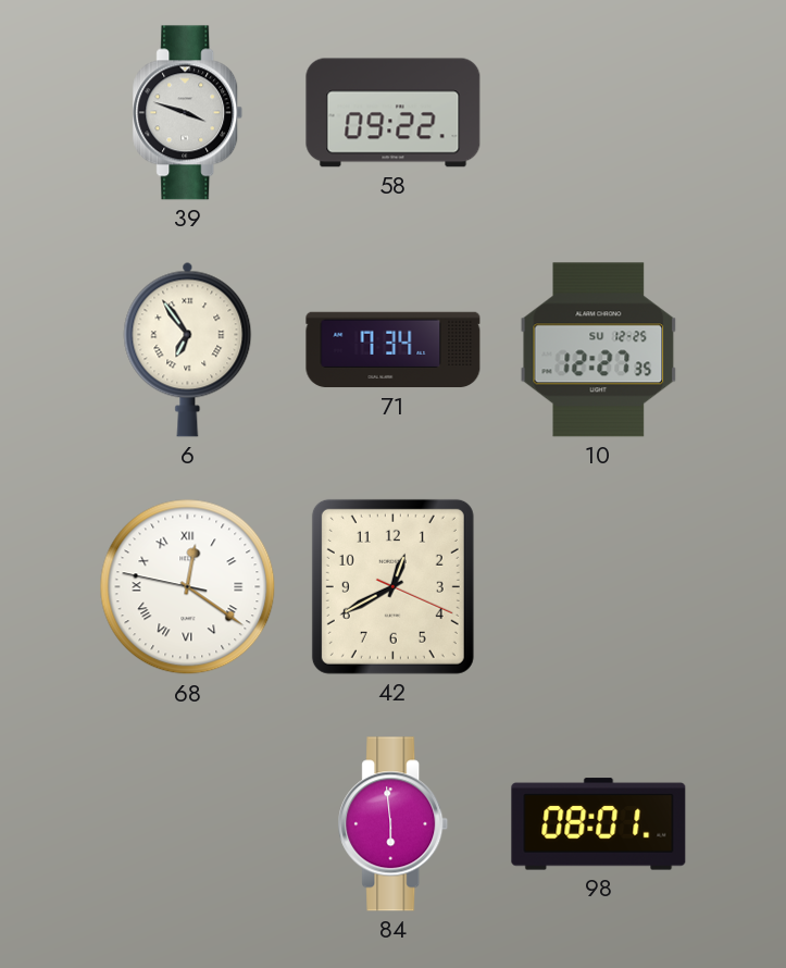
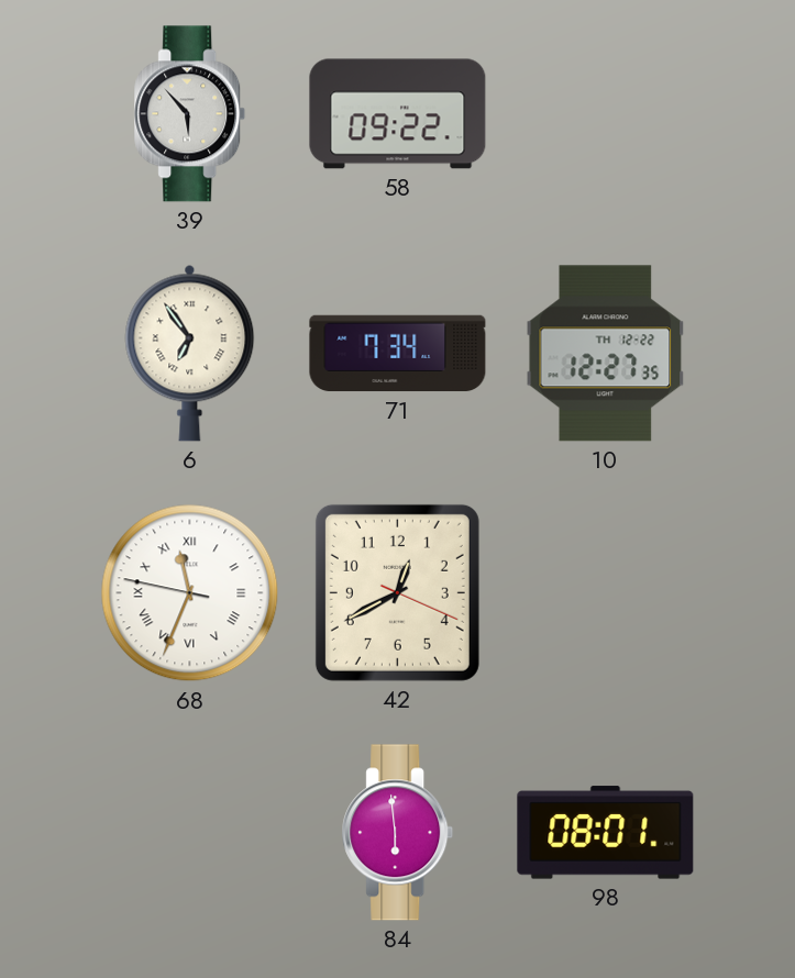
39: 3:48 -> 5:53
10 date: SU 12-25 -> TH 12-22
68: 12:20 -> 11:33
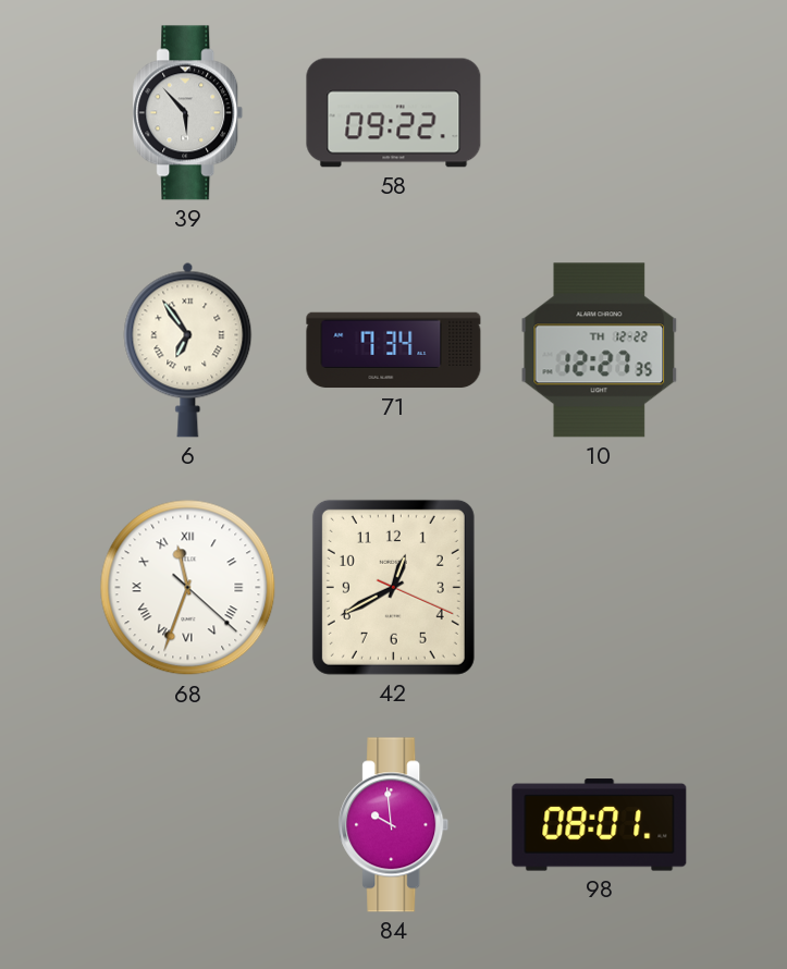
68: 11:33:47 -> 11:33:22
84: 5:59 -> 9:59
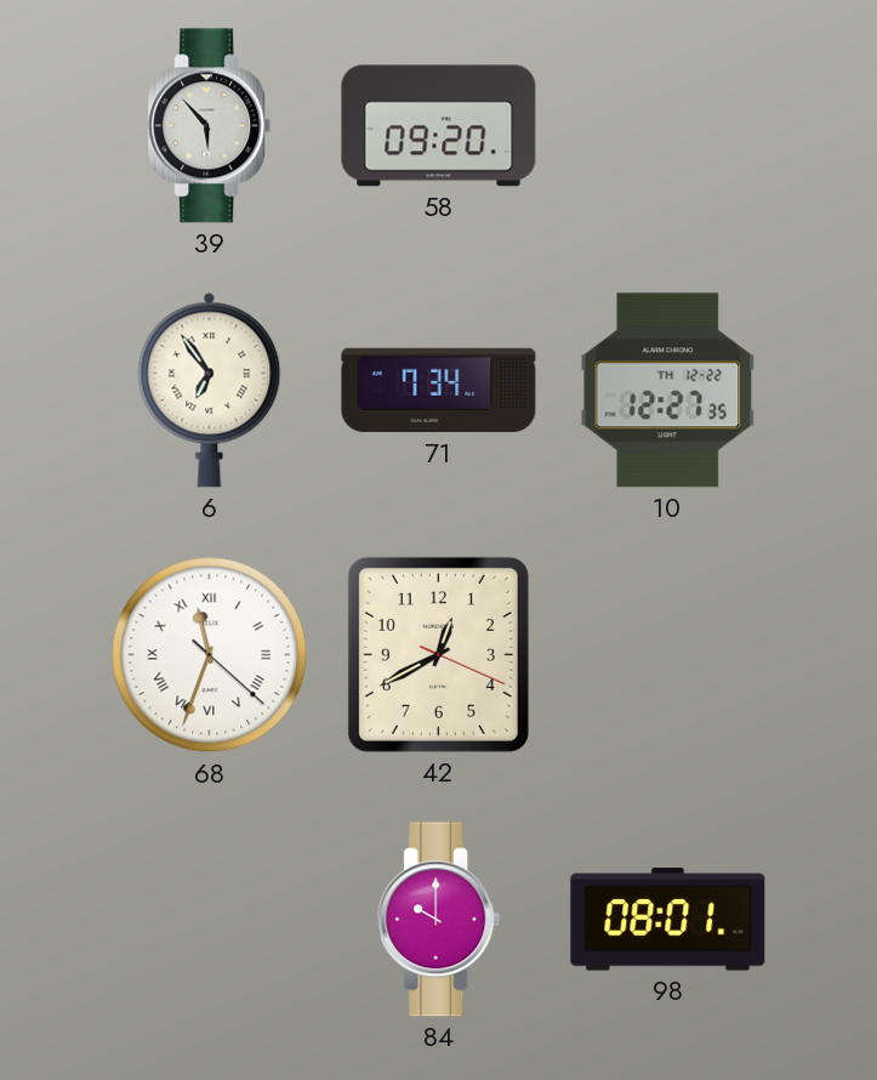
58: 09:22 -> 09:20
84: 9:59 -> 10:00
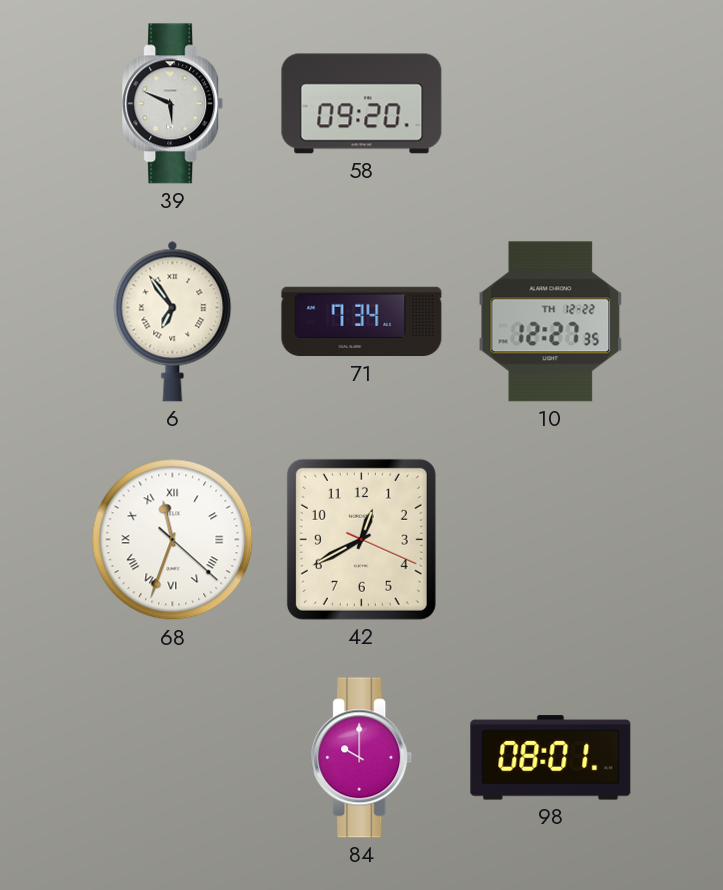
39: 5:53 -> 5:49
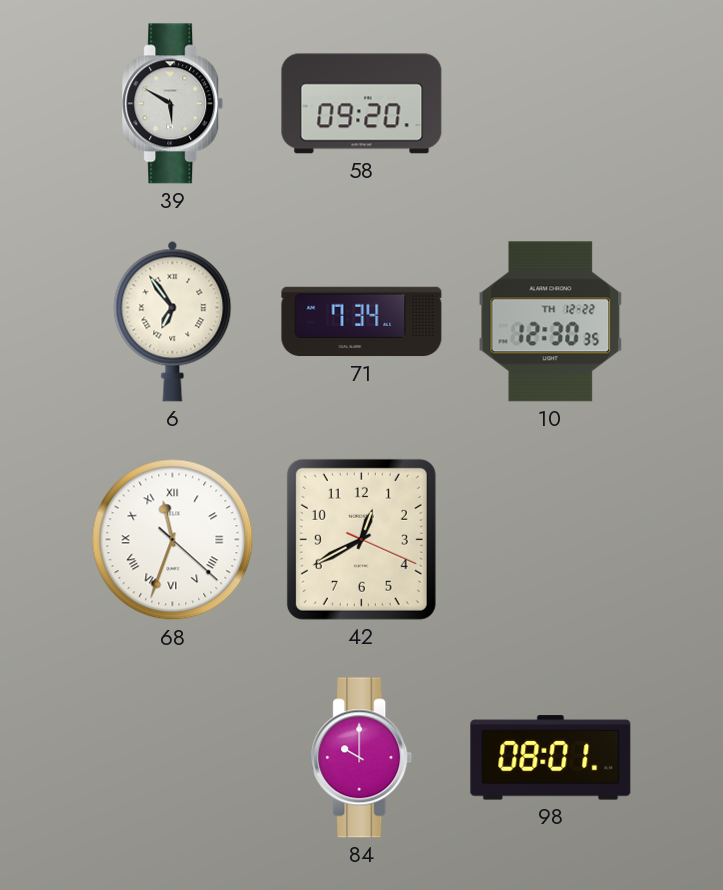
39: 5:49 -> 5:50
10: 12:27 -> 12:30
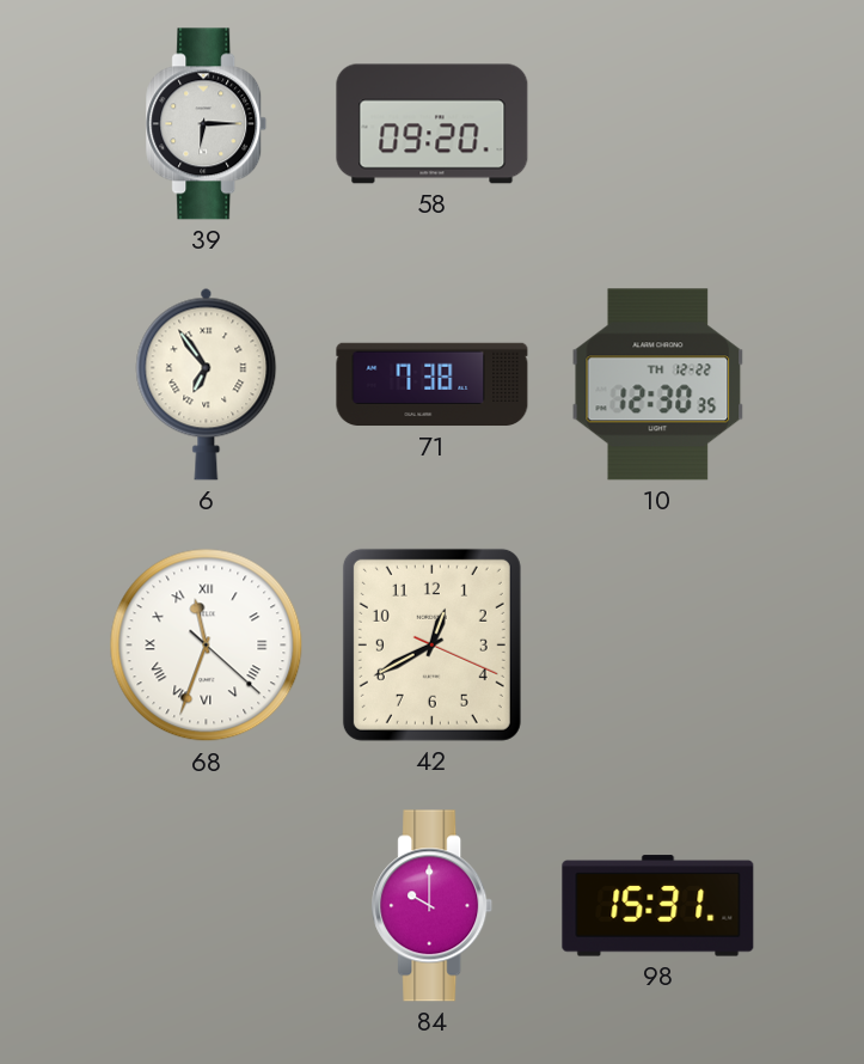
39: 5:50 -> 6:15
71: 7:34 -> 7:38
98: 08:01 -> 15:31
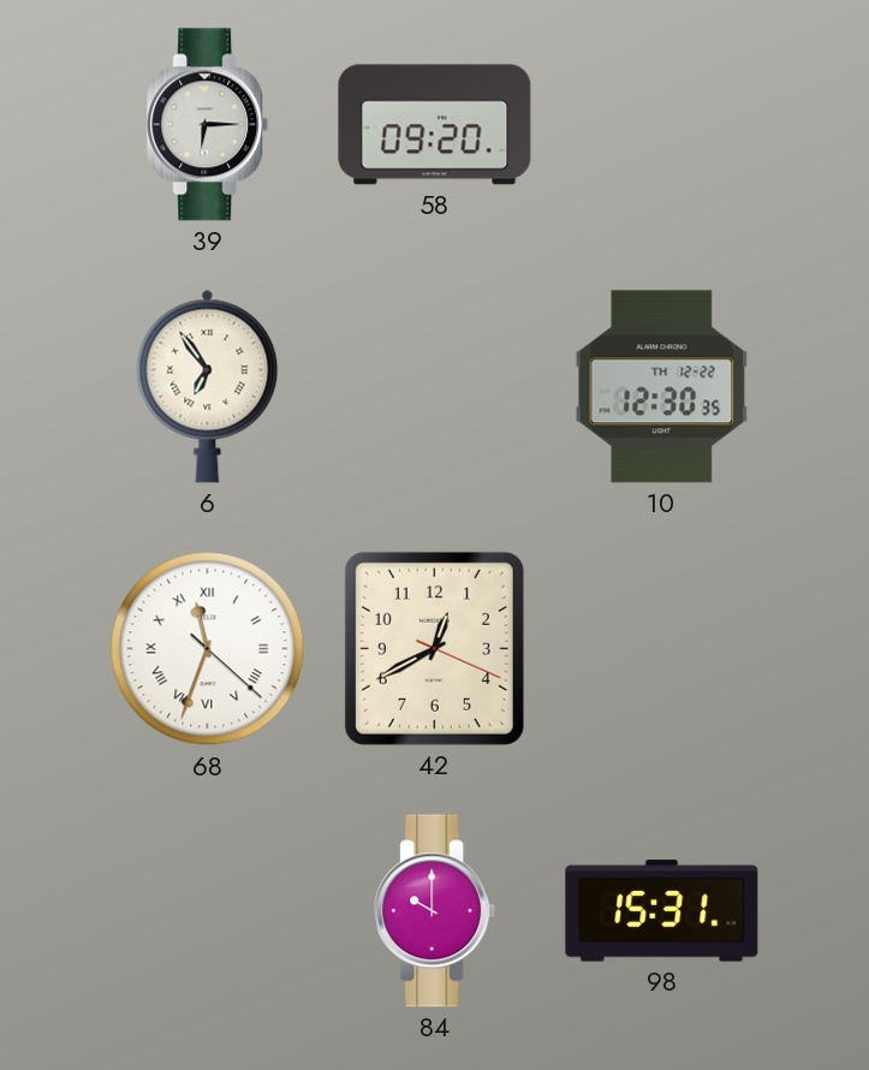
71: 7:38 -> none
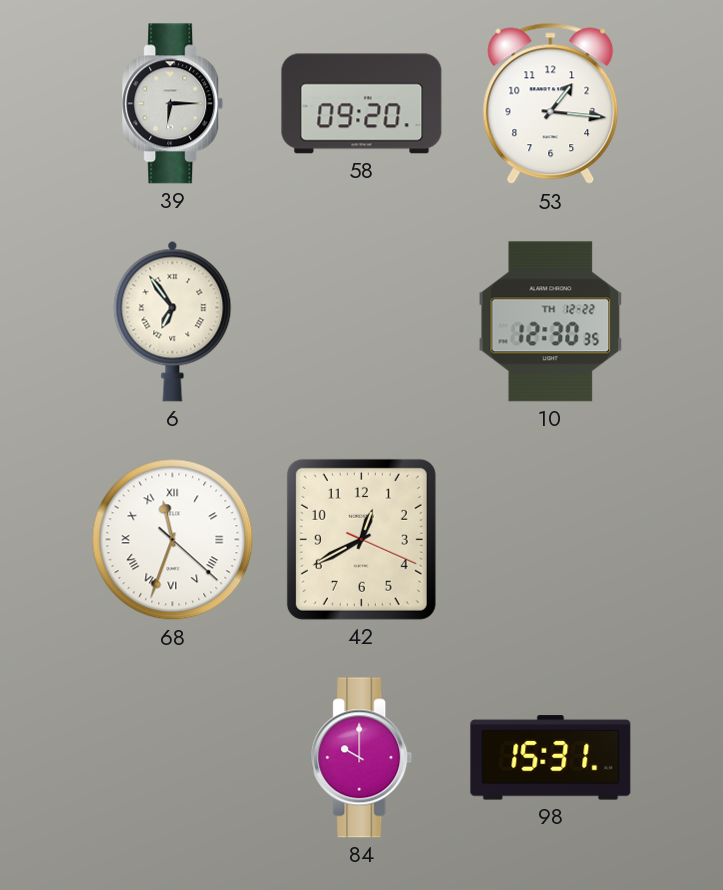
53: none -> 1:16
